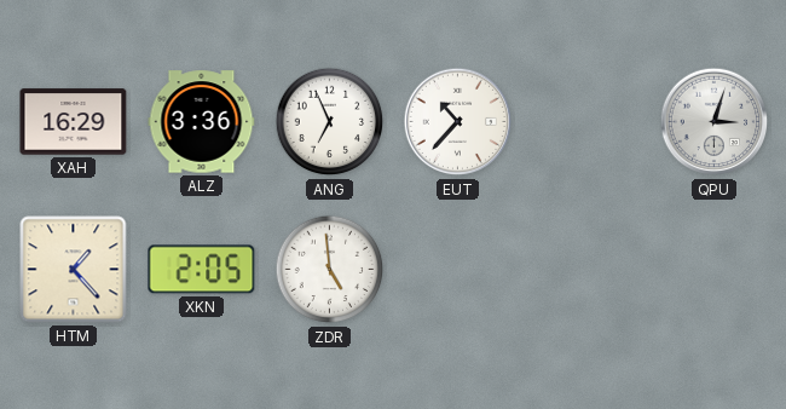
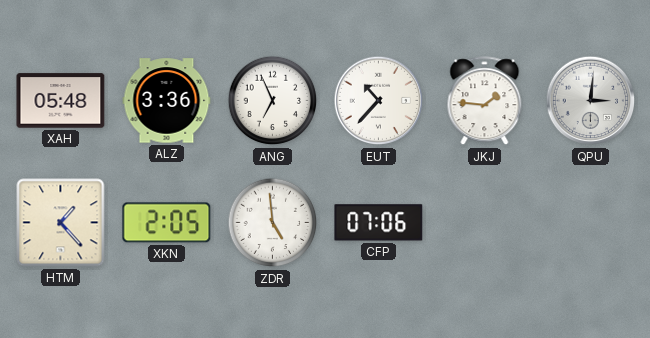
XAH: 16:29 -> 05:48
JKJ: none -> 1:46
QPU: 3:03 -> 3:01
CFP: none -> 07:06
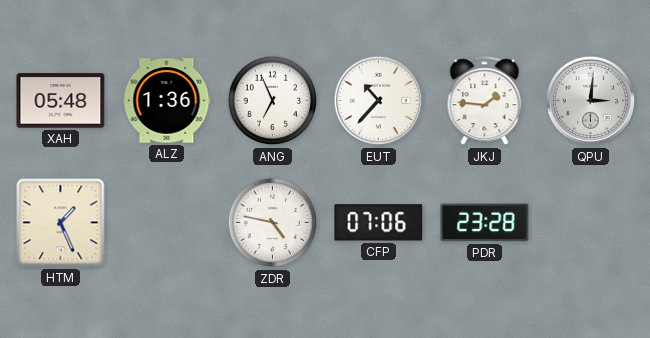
ALZ: 3:36 -> 1:36
HTM: 1:23 -> 1:26
XKN: 2:05 -> none
ZDR: 4:59 -> 4:47
PDR: none -> 23:28
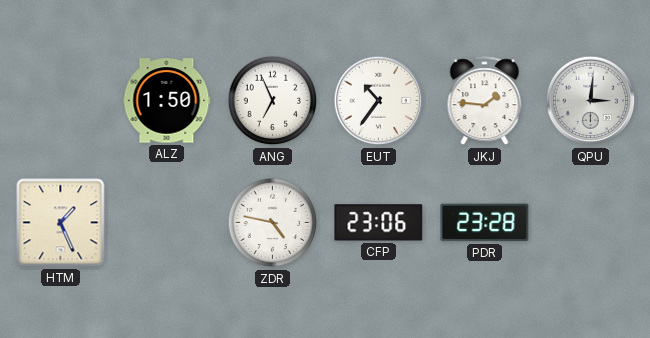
XAH: 05:48 -> none
ALZ: 1:36 -> 1:50
EUT: 10:37 -> 10:36
CFP: 07:06 -> 23:06
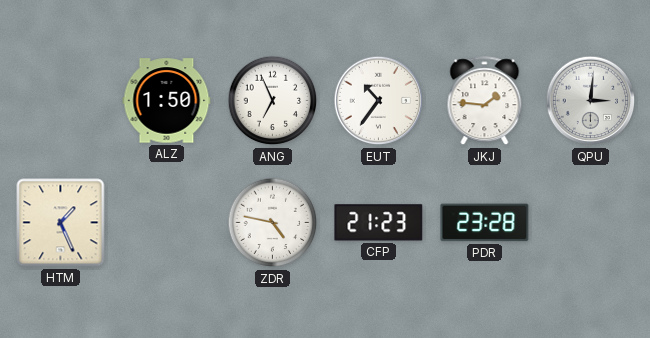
CFP: 23:06 -> 21:23
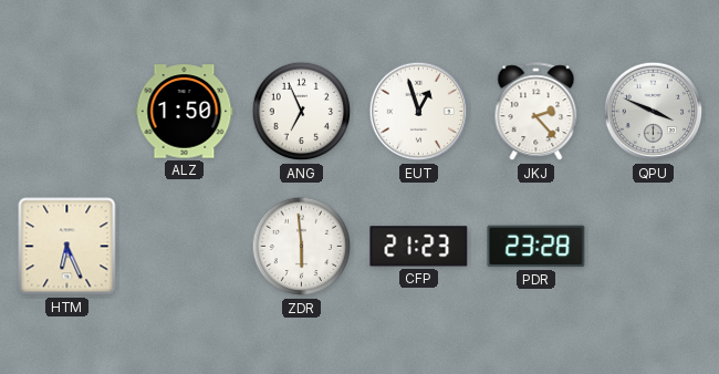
EUT: 10:36 -> 12:57
JKJ: 1:46 -> 2:23
QPU: 3:01 -> 3:49
HTM: 1:26 -> 6:26
ZDR: 4:47 -> 5:59
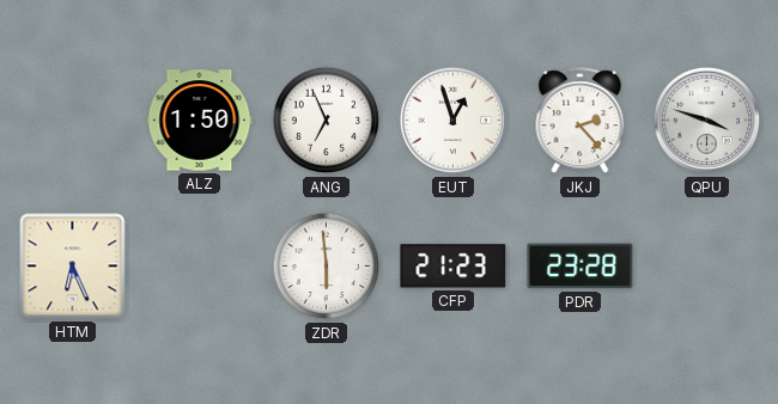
QPU: 3:49 -> 3:48
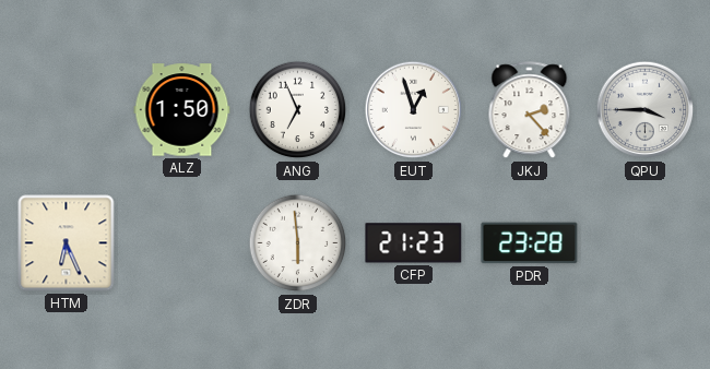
QPU: 3:48 -> 3:45
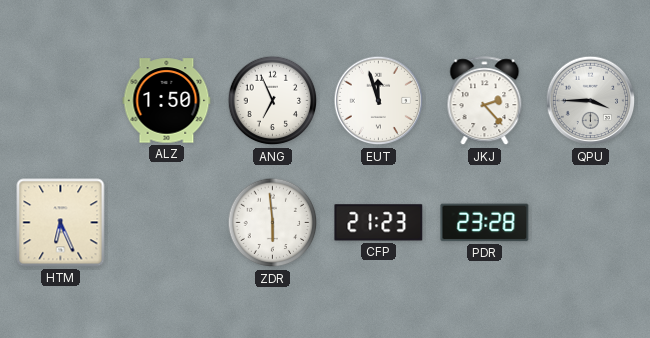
EUT: 12:57 -> 11:57
